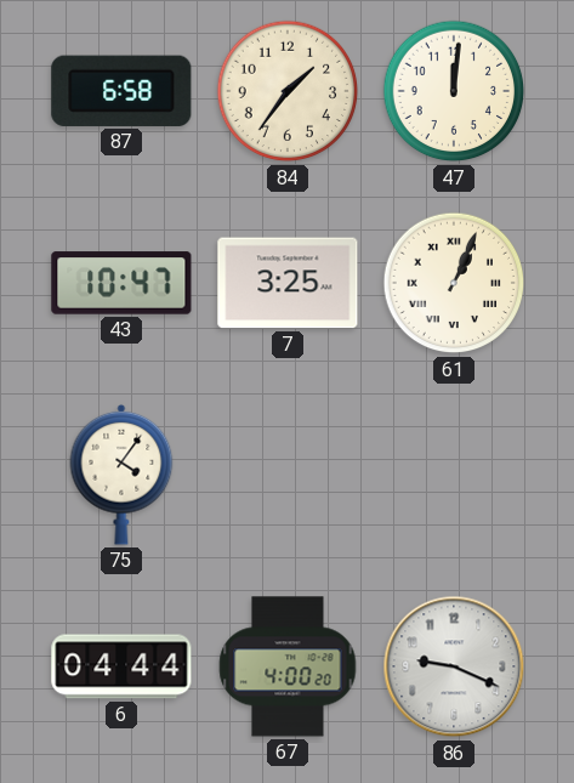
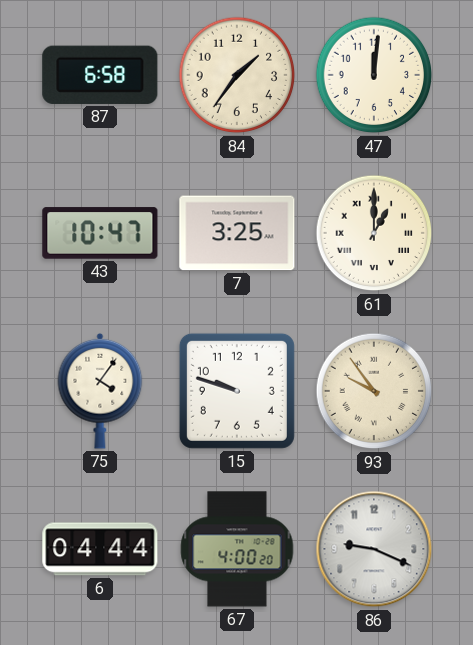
61: 1:04 -> 1:00
15: none -> 9:48
93: none -> 9:54
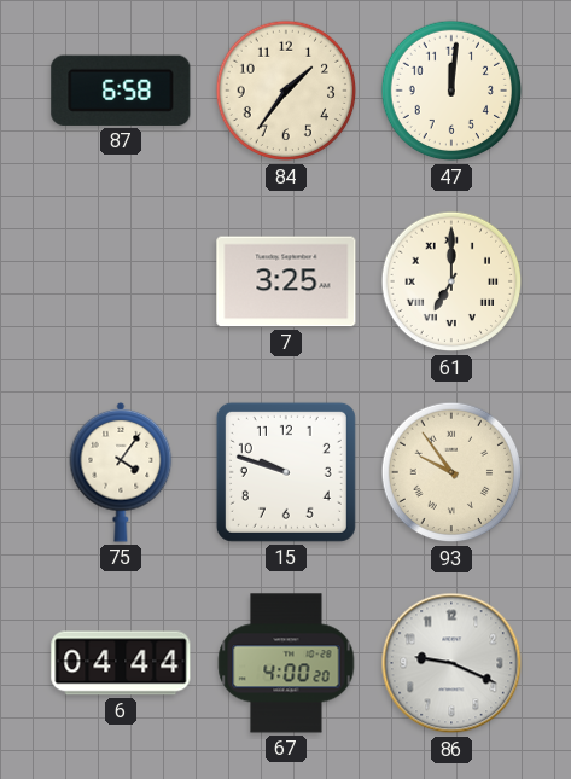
43: 10:47 -> none
61: 1:00 -> 7:00
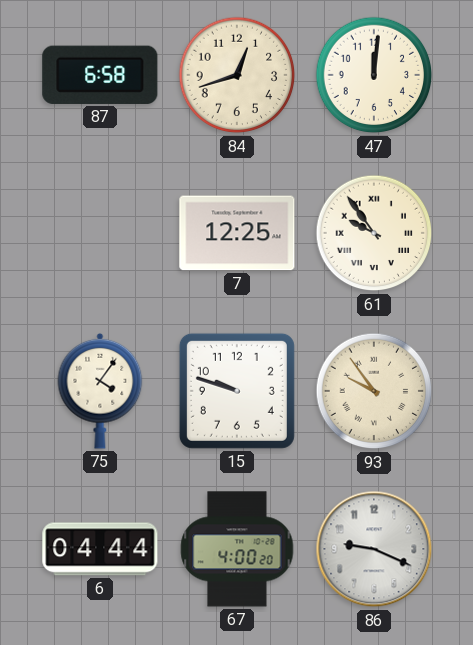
84: 1:36 -> 12:42
7: 3:25 -> 12:25
61: 7:00 -> 9:54
